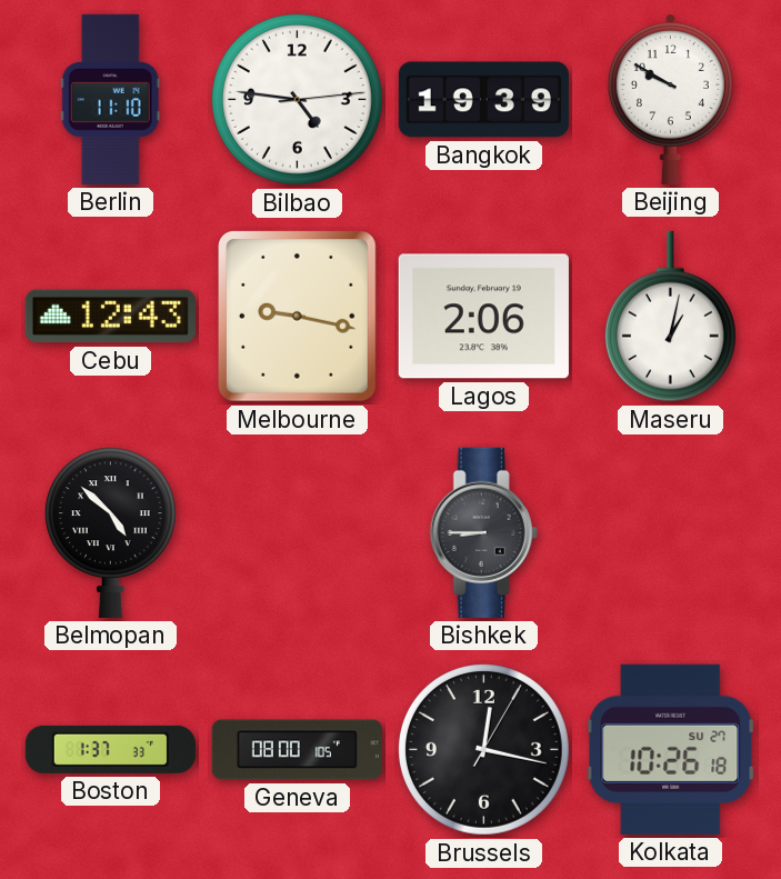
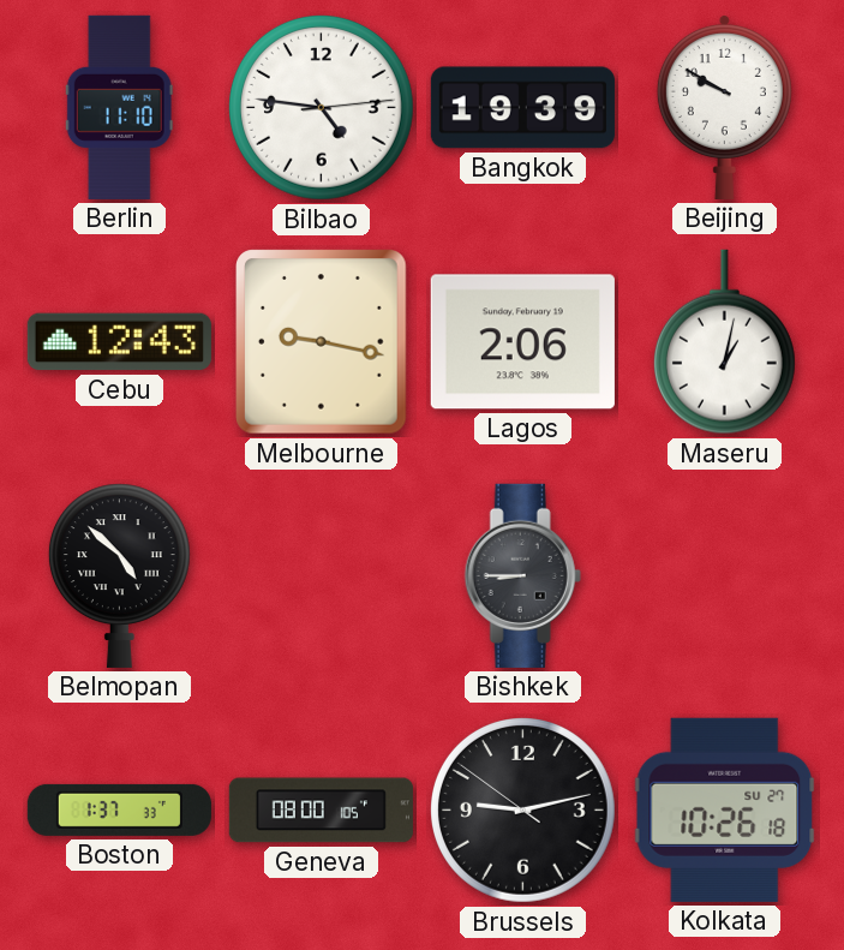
Brussels: 12:17 -> 9:12
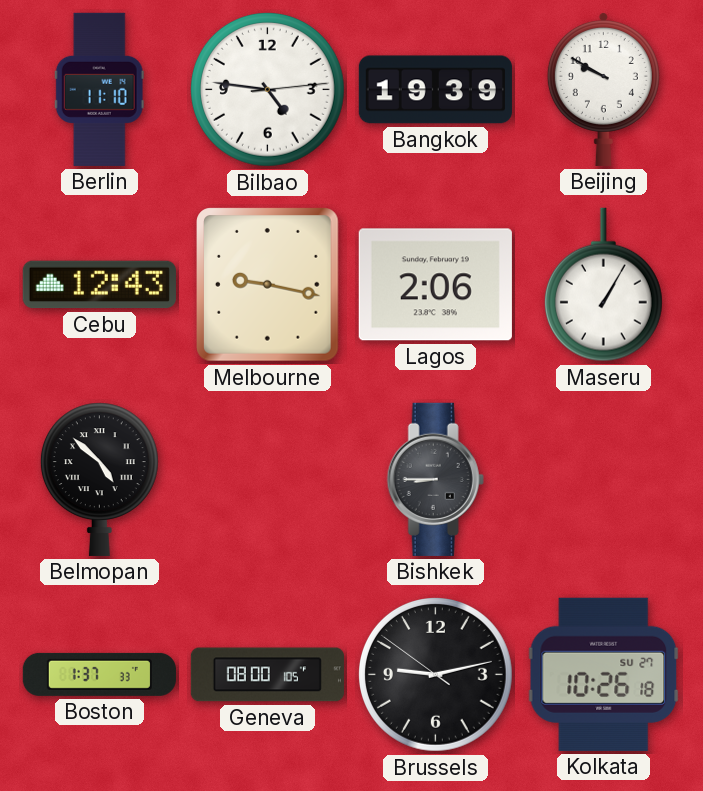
Maseru: 1:02 -> 1:05
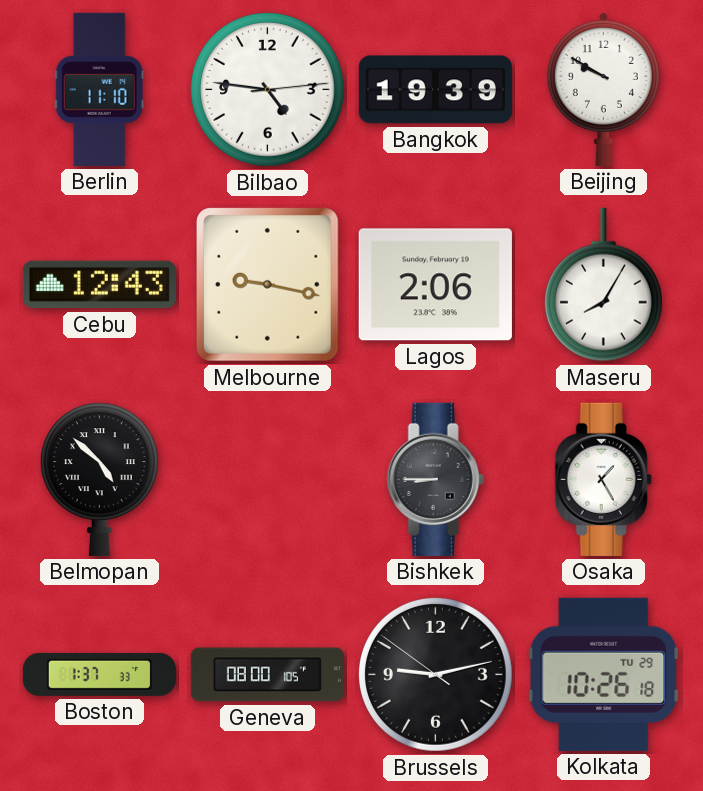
Maseru: 1:05 -> 8:05
Osaka: none -> 1:25
Kolkata date: SU 27 -> TU 29
